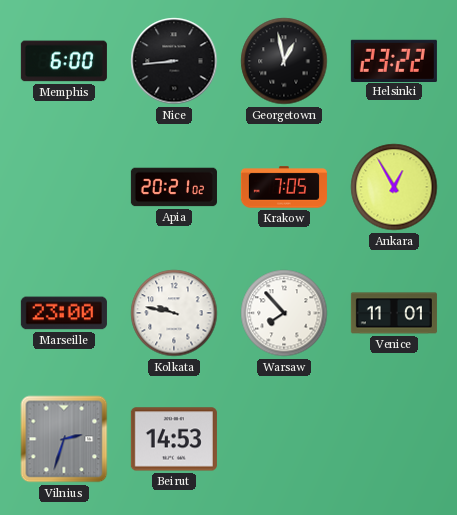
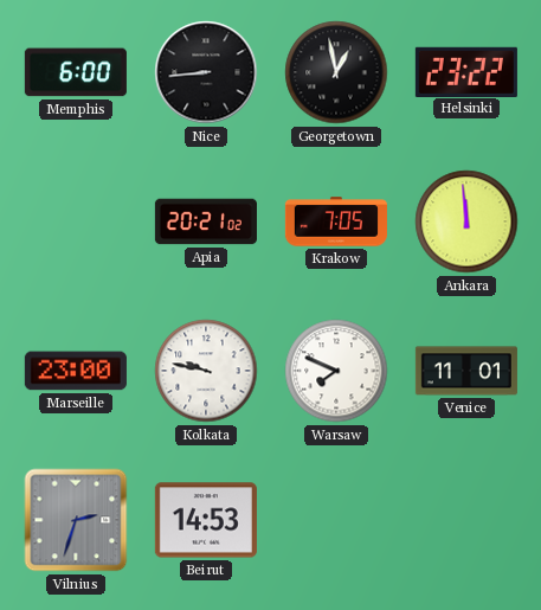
Ankara: 12:55 -> 11:59
Warsaw: 7:53 -> 7:49
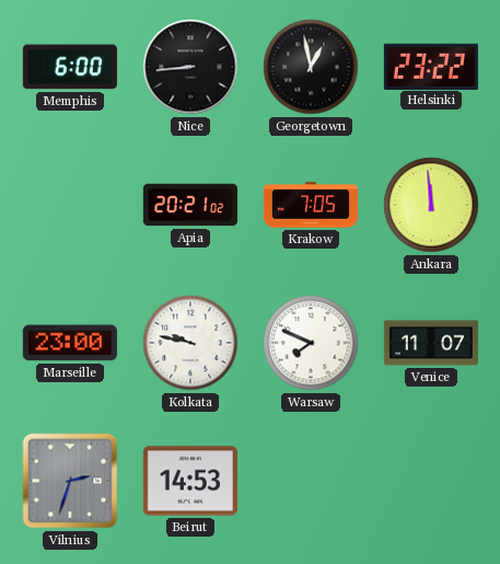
Venice: 11:01 -> 11:07
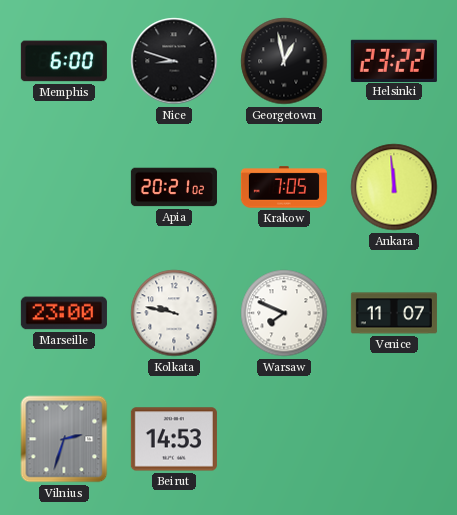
Nice: 8:44 -> 8:48
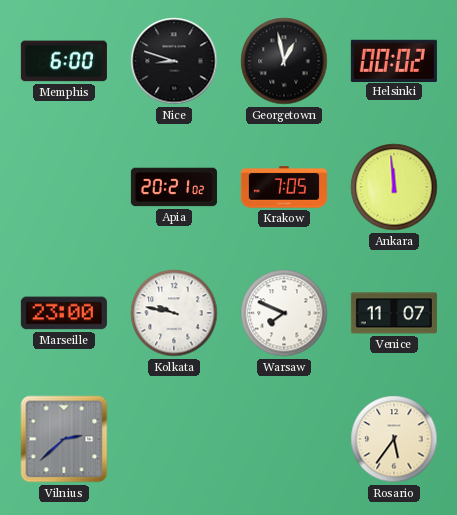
Helsinki: 23:22 -> 00:02
Vilnius: 2:33 -> 2:38
Beirut: 14:53 -> none
Rosario: none -> 5:36
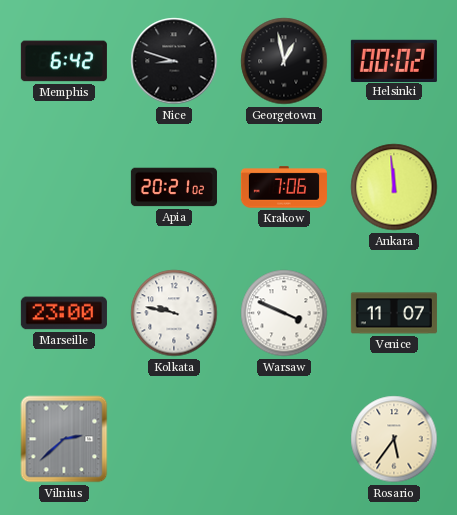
Memphis: 6:00 -> 6:42
Krakow: 7:05 -> 7:06
Warsaw: 7:49 -> 3:49
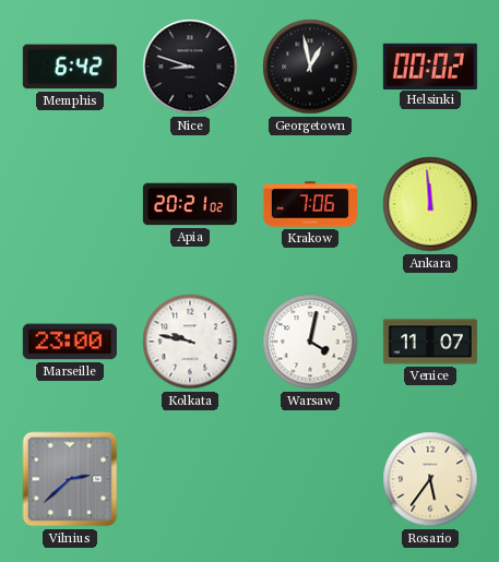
Warsaw: 3:49 -> 4:02
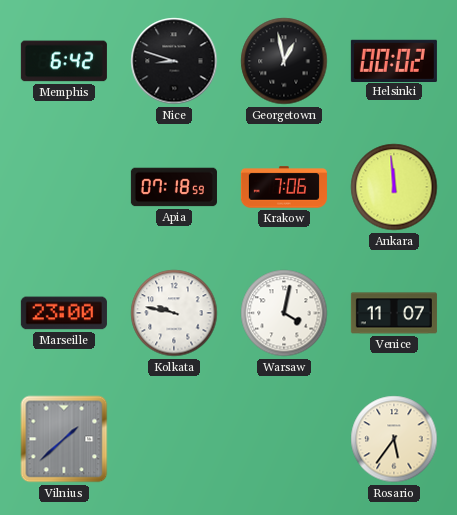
Apia: 20:21 -> 07:18
Vilnius: 2:38 -> 1:38
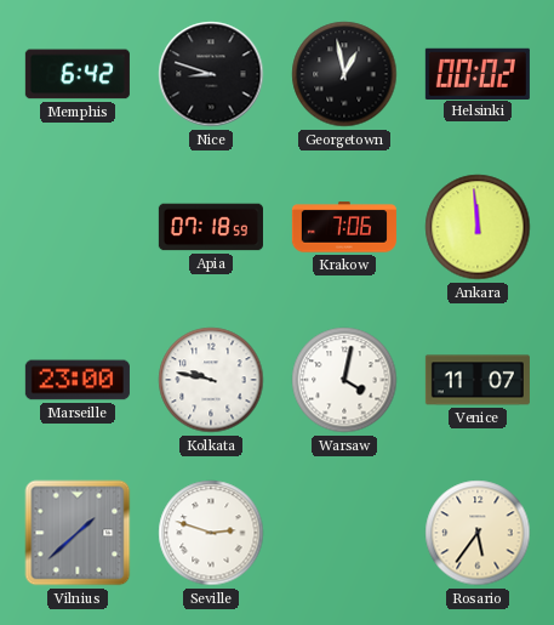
Seville: none -> 2:48
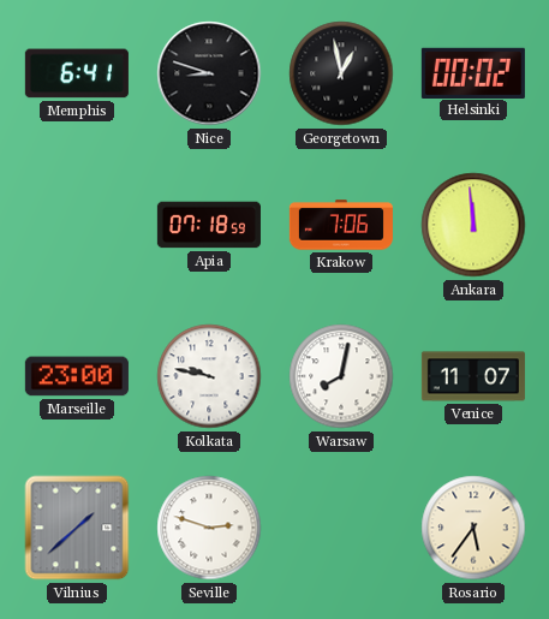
Memphis: 6:42 -> 6:41
Warsaw: 4:02 -> 8:02
